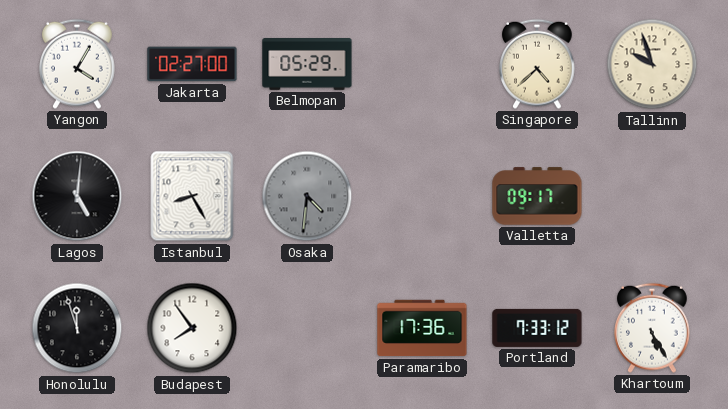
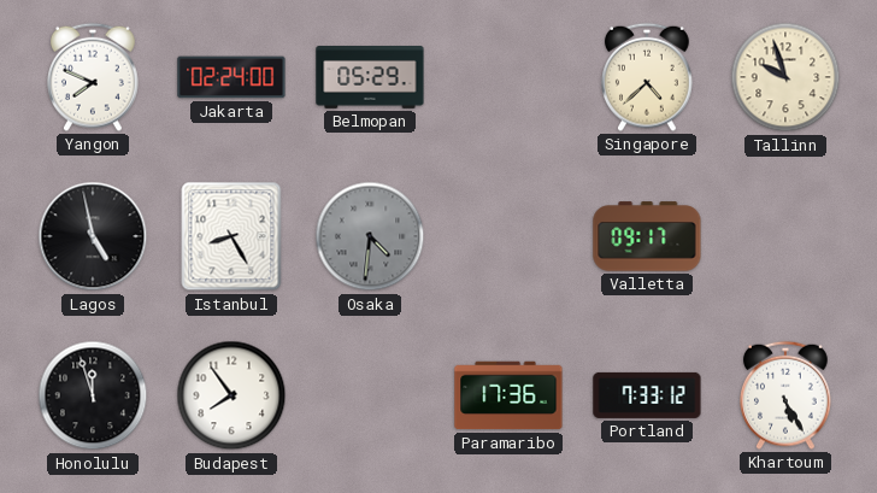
Yangon: 4:05 -> 7:49
Jakarta: 02:27 -> 02:24
Lagos: 5:01 -> 4:58
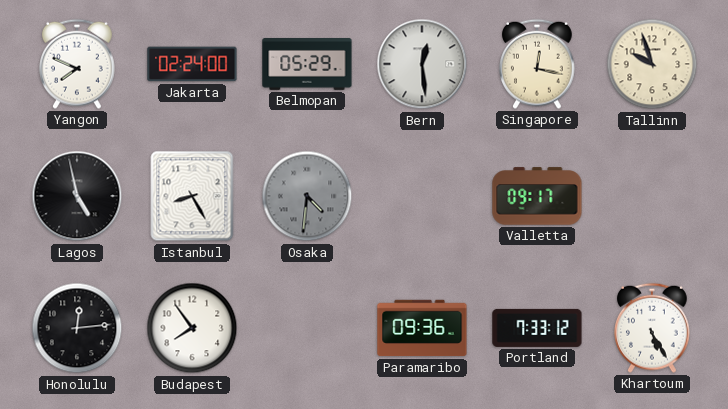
Bern: none -> 12:29
Singapore: 4:38 -> 12:17
Honolulu: 11:57 -> 12:14
Paramaribo: 17:36 -> 09:36
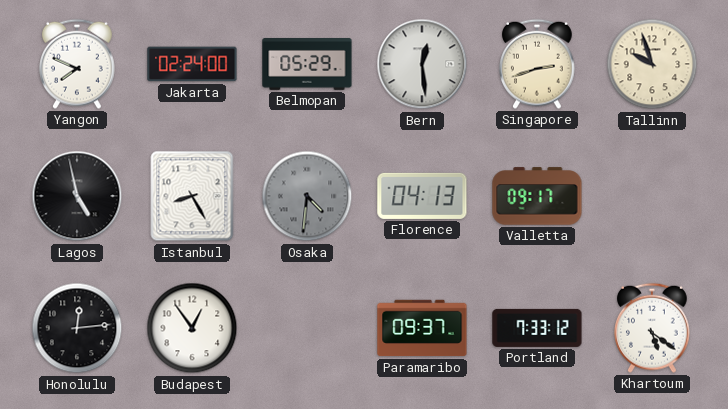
Singapore: 12:17 -> 2:42
Florence: none -> 04:13
Budapest: 7:54 -> 12:54
Paramaribo: 09:36 -> 09:37
Khartoum: 5:25 -> 5:21
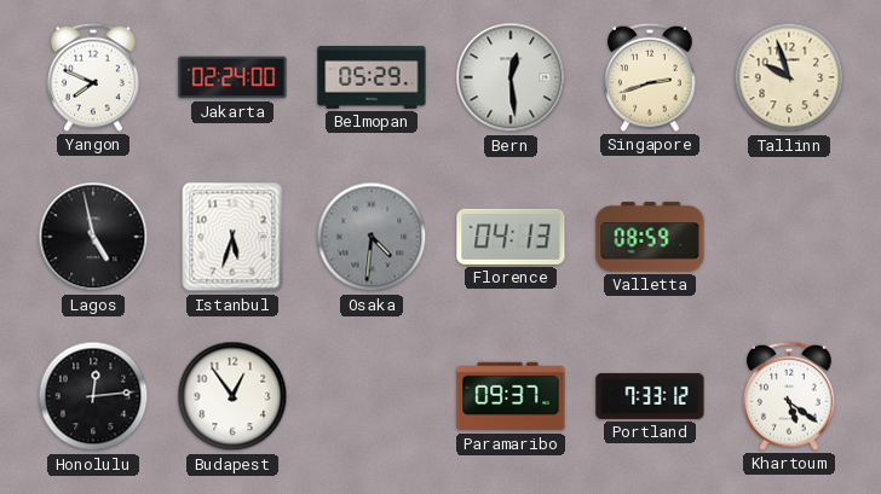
Istanbul: 8:25 -> 5:33
Valletta: 09:17 -> 08:59
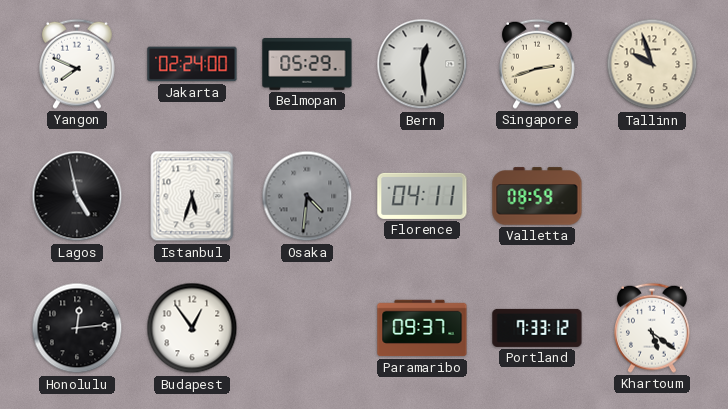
Florence: 04:13 -> 04:11
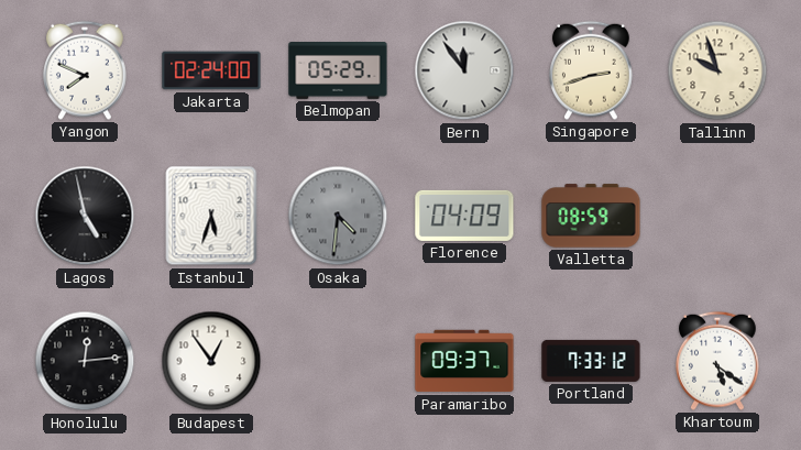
Bern: 12:29 -> 11:54
Florence: 04:11 -> 04:09
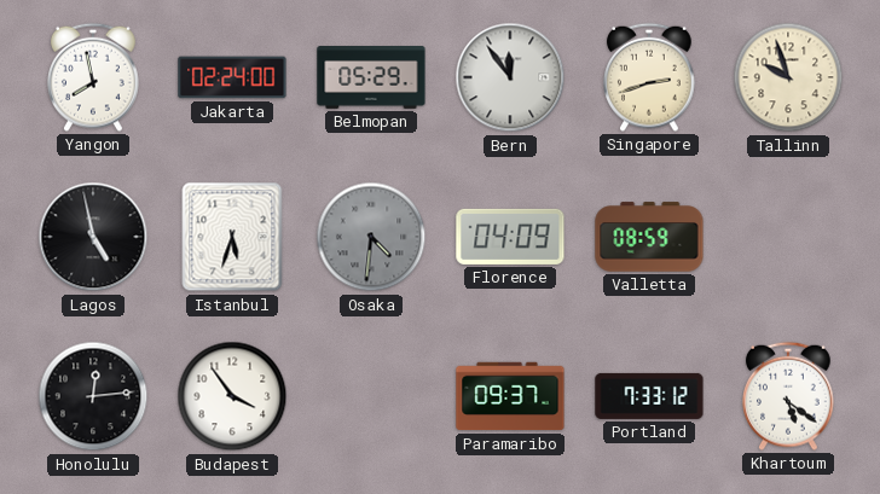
Yangon: 7:49 -> 7:58
Budapest: 12:54 -> 3:54
